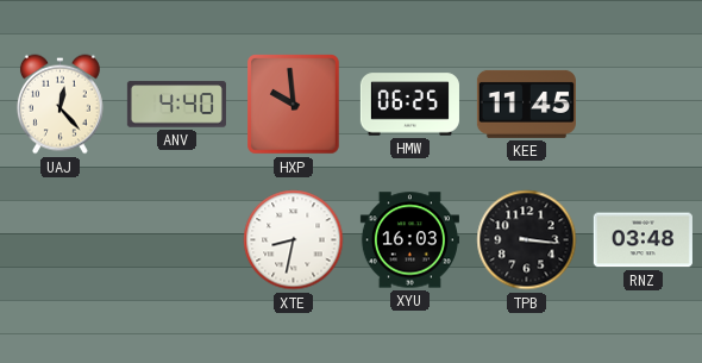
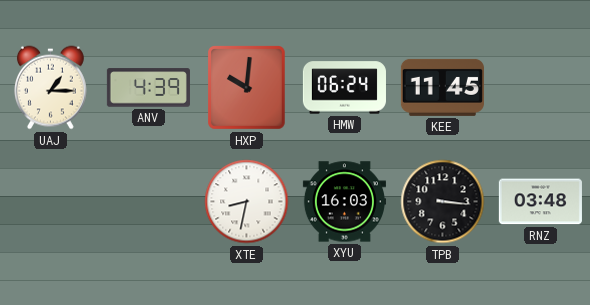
UAJ: 12:23 -> 1:15
ANV: 4:40 -> 4:39
HXP: 9:59 -> 10:01
HMW: 06:25 -> 06:24
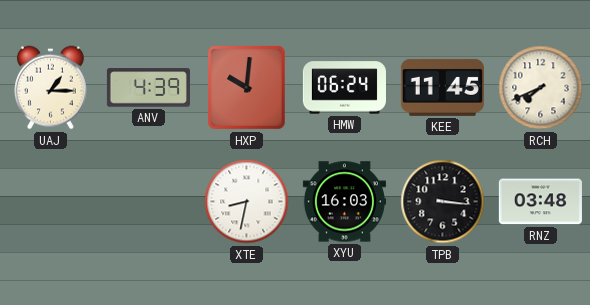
RCH: none -> 7:41
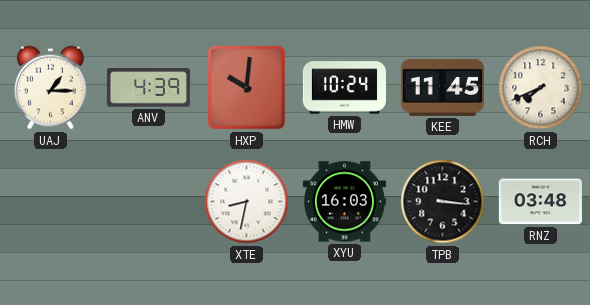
HMW: 06:24 -> 10:24
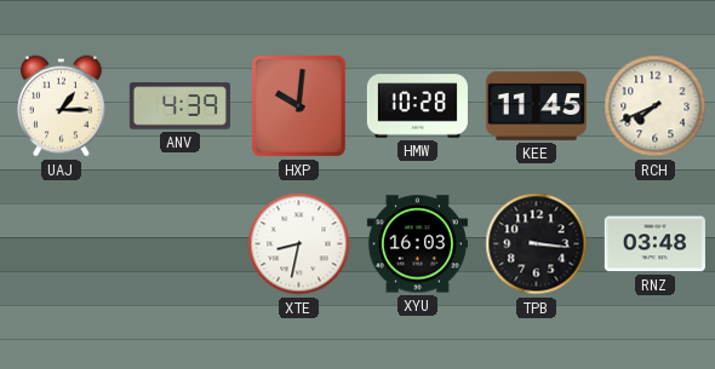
HMW: 10:24 -> 10:28
